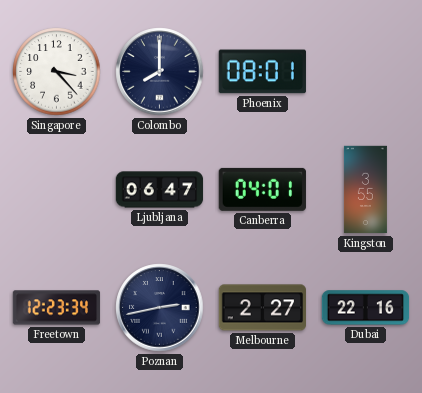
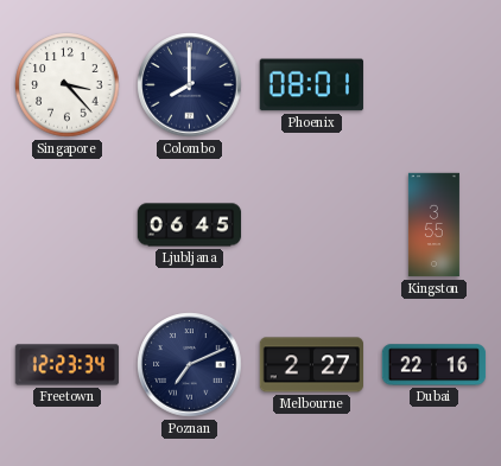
Ljubljana: 06:47 -> 06:45
Canberra: 04:01 -> none
Poznan: 2:43 -> 7:11
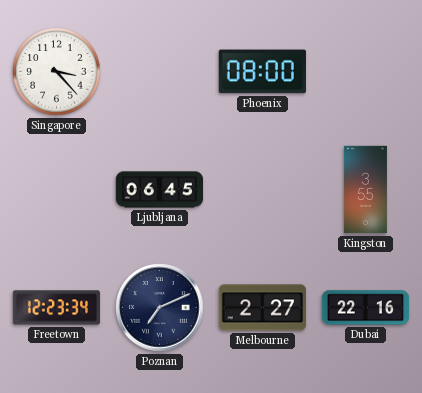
Colombo: 8:00 -> none
Phoenix: 08:01 -> 08:00
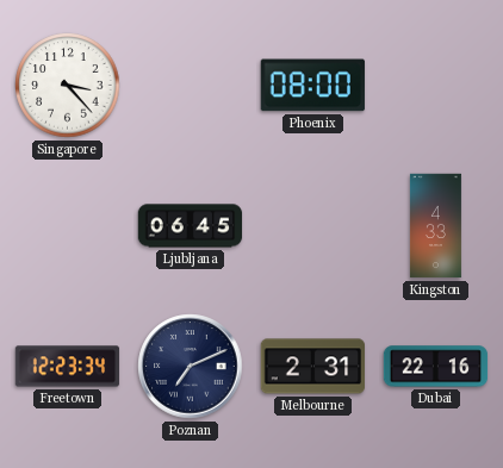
Kingston: 3:55 -> 4:33
Melbourne: 2:27 -> 2:31
